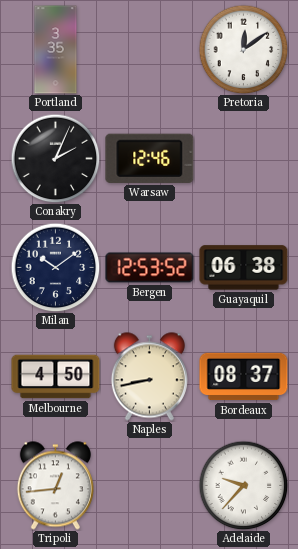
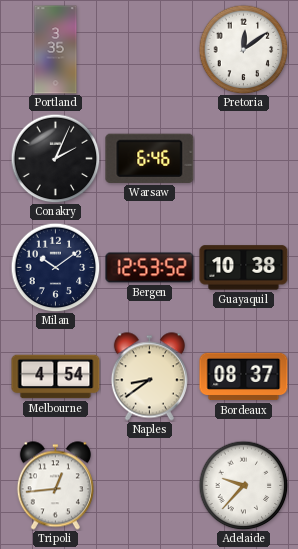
Warsaw: 12:46 -> 6:46
Guayaquil: 06:38 -> 10:38
Melbourne: 4:50 -> 4:54
Naples: 8:43 -> 8:39
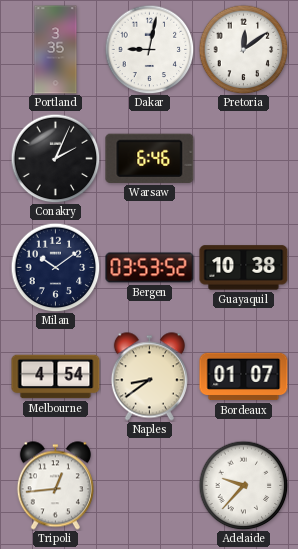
Dakar: none -> 9:02
Bergen: 12:53 -> 03:53
Bordeaux: 08:37 -> 01:07
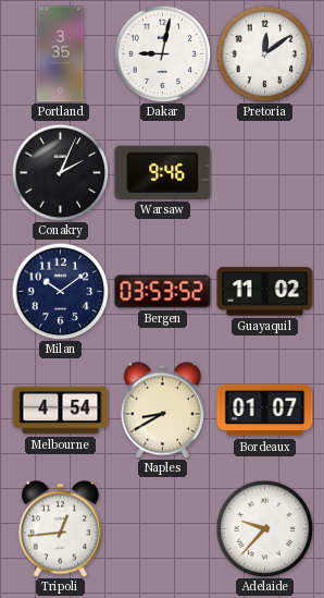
Warsaw: 6:46 -> 9:46
Guayaquil: 10:38 -> 11:02
Naples: 8:39 -> 8:40
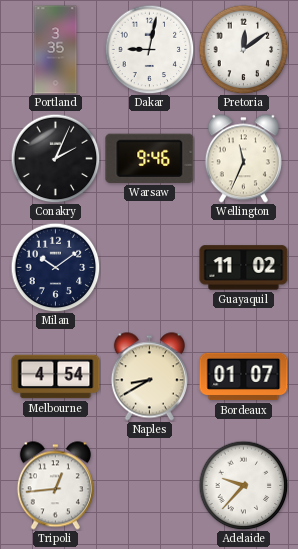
Wellington: none -> 11:34
Bergen: 03:53 -> none
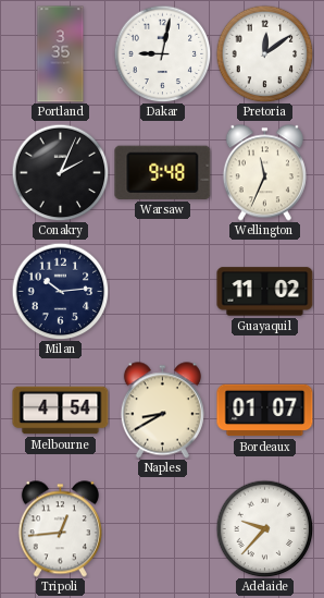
Warsaw: 9:46 -> 9:48
Milan: 10:09 -> 10:14
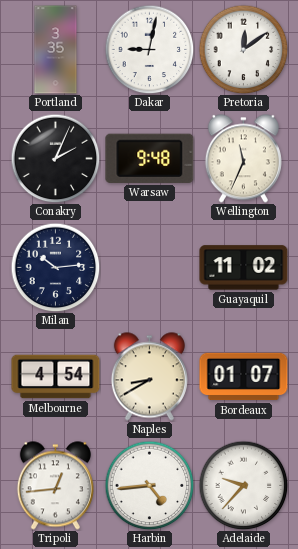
Harbin: none -> 4:44
